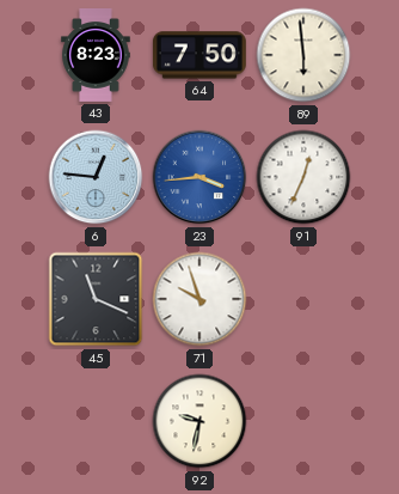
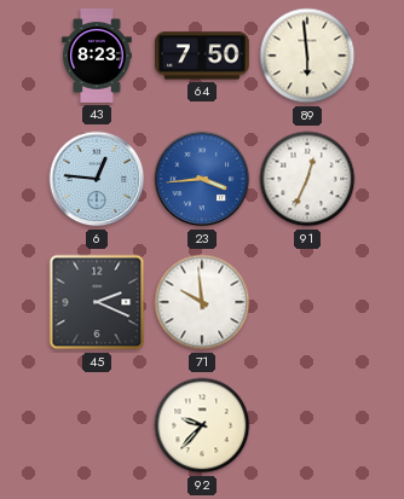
45: 11:19 -> 2:19
71: 9:57 -> 9:59
92: 9:32 -> 9:37
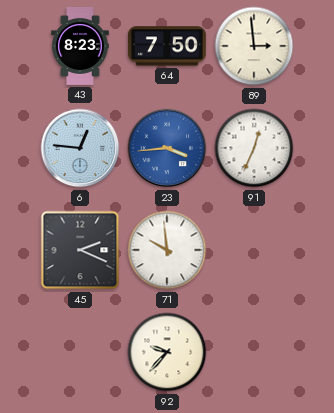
89: 5:59 -> 2:59
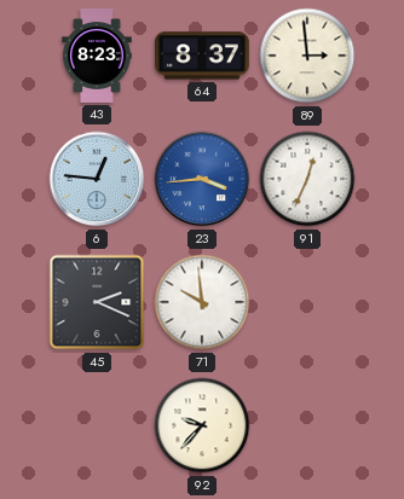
64: 7:50 -> 8:37
